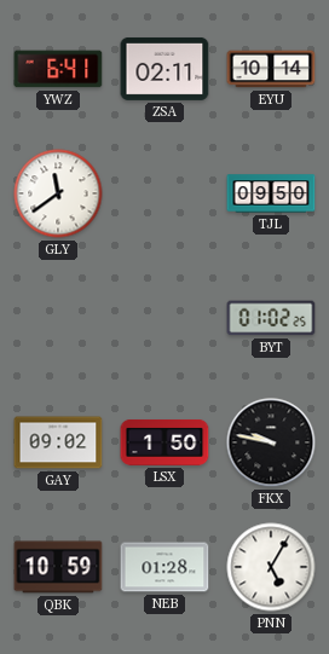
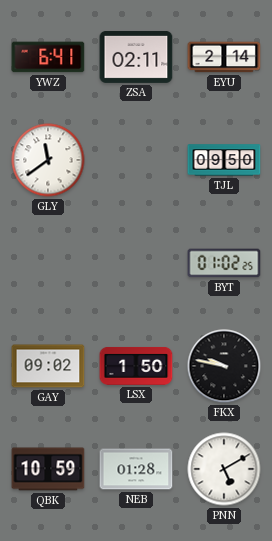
EYU: 10:14 -> 2:14
PNN: 5:05 -> 5:10
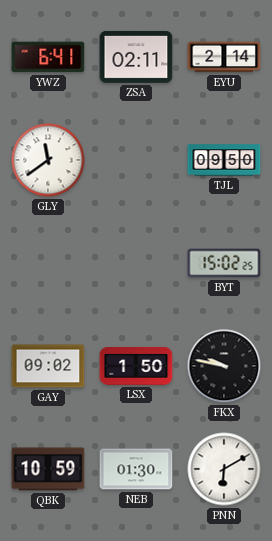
BYT: 01:02 -> 15:02
NEB: 01:28 -> 01:30
PNN: 5:10 -> 6:10
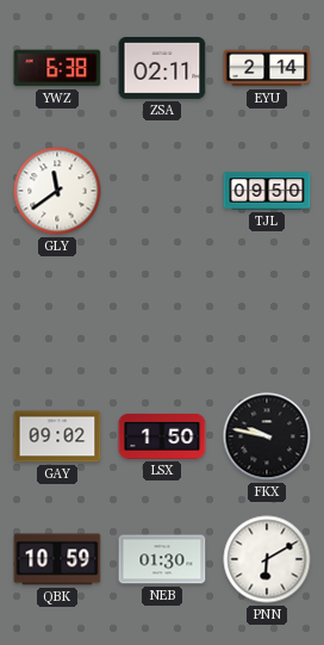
YWZ: 6:41 -> 6:38
BYT: 15:02 -> none
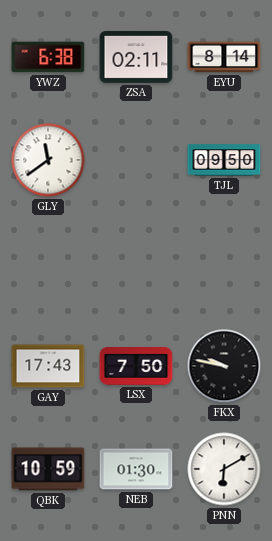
EYU: 2:14 -> 8:14
GAY: 09:02 -> 17:43
LSX: 1:50 -> 7:50
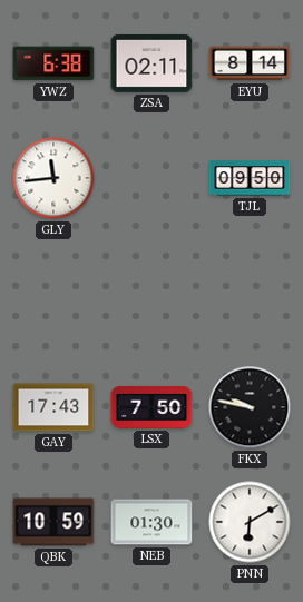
GLY: 11:39 -> 11:44
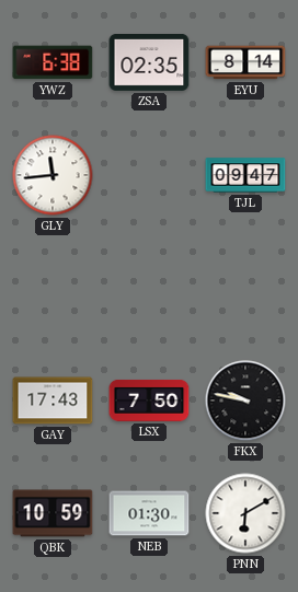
ZSA: 02:11 -> 02:35
TJL: 09:50 -> 09:47
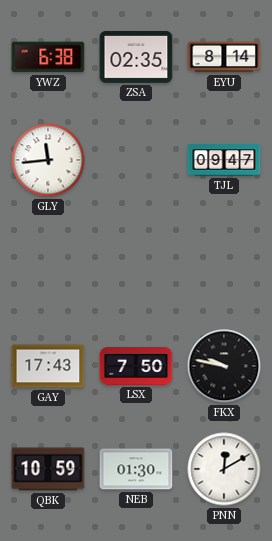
PNN: 6:10 -> 12:10
